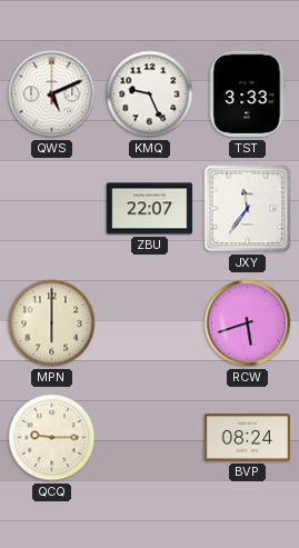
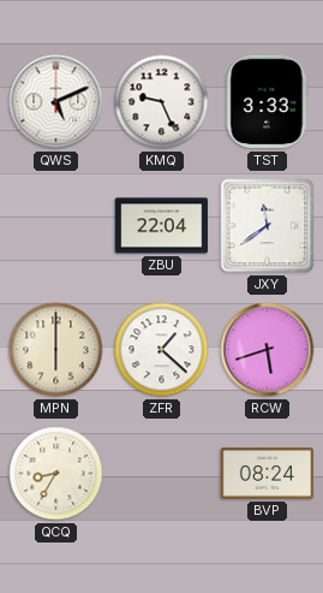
ZBU: 22:07 -> 22:04
JXY: 11:36 -> 11:39
ZFR: none -> 1:22
QCQ: 9:15 -> 8:35
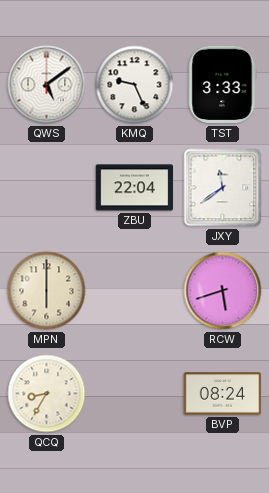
QWS: 5:11 -> 5:09
ZFR: 1:22 -> none
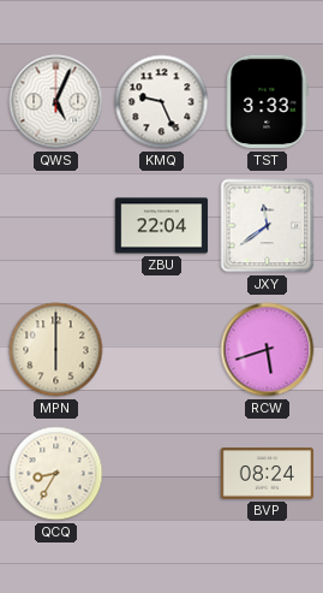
QWS: 5:09 -> 5:04
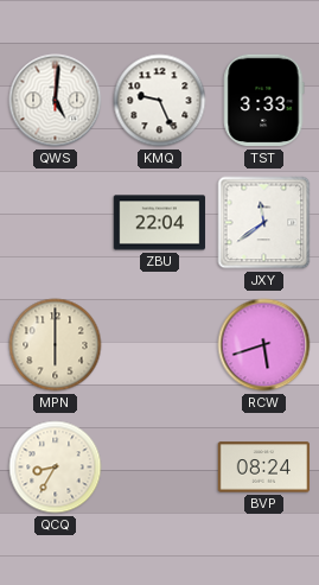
QWS: 5:04 -> 5:01
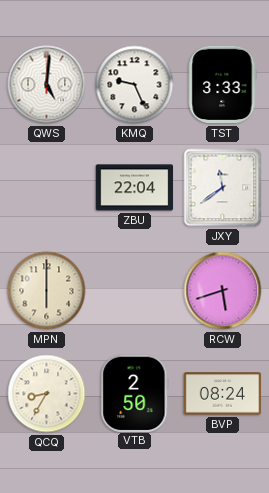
VTB: none -> 2:50
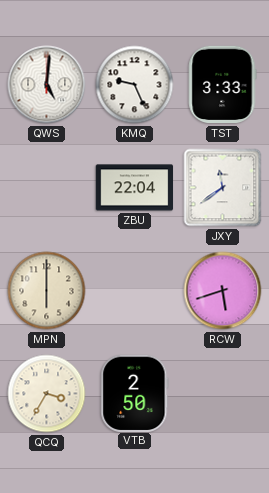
QCQ: 8:35 -> 3:35
BVP: 08:24 -> none
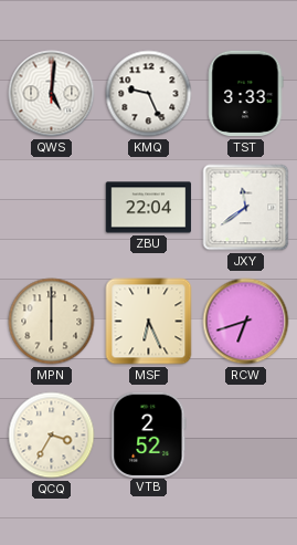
MSF: none -> 6:26
RCW: 5:42 -> 6:42
VTB: 2:50 -> 2:52
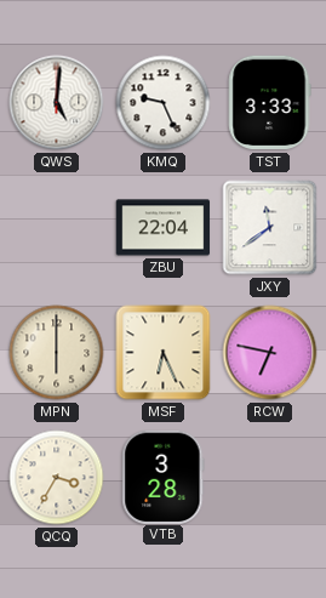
RCW: 6:42 -> 6:47
VTB: 2:52 -> 3:28
